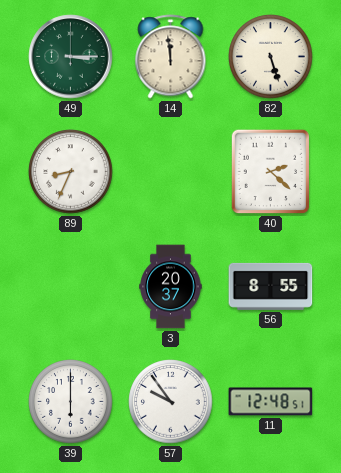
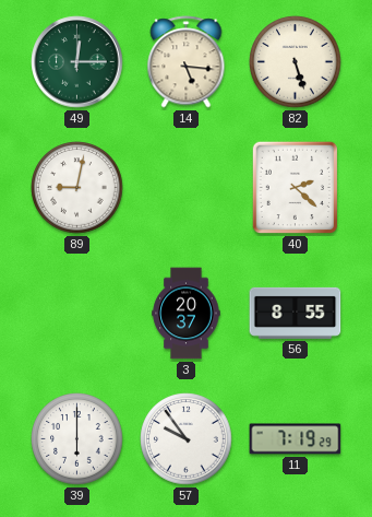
49: 3:15 -> 12:15
14: 11:59 -> 5:16
89: 8:34 -> 9:02
11: 12:48 -> 7:19
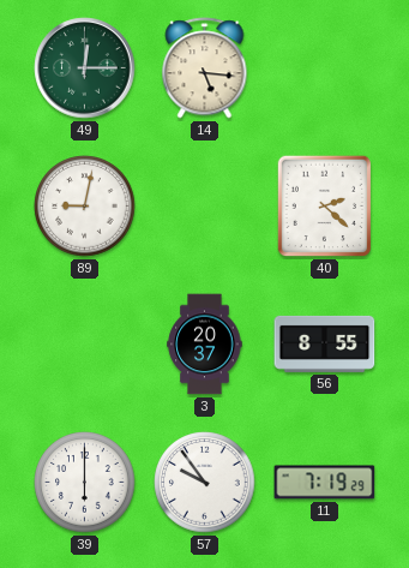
82: 5:27 -> none
